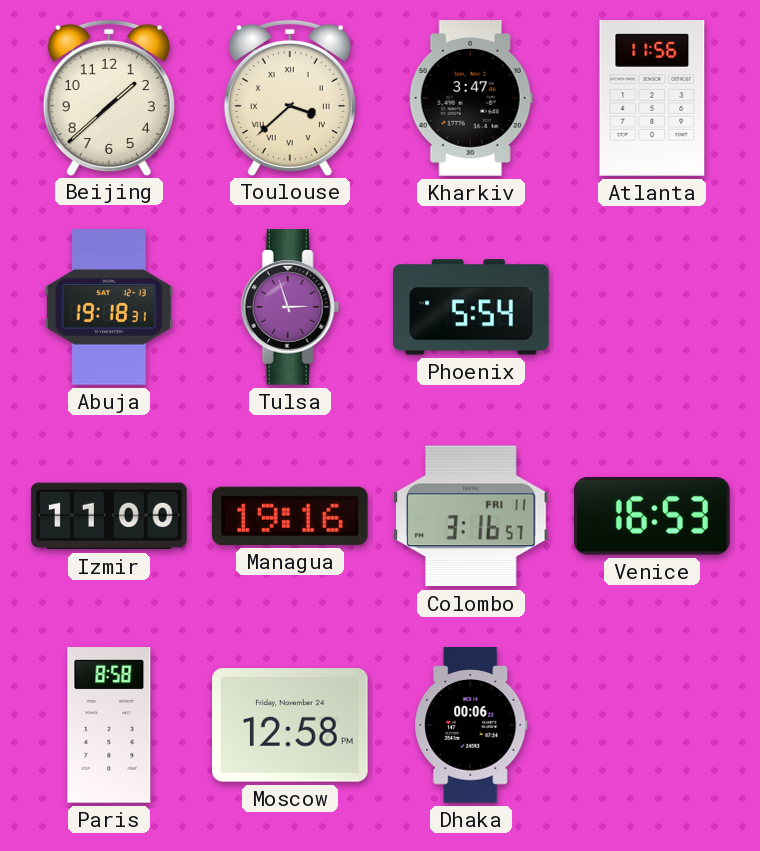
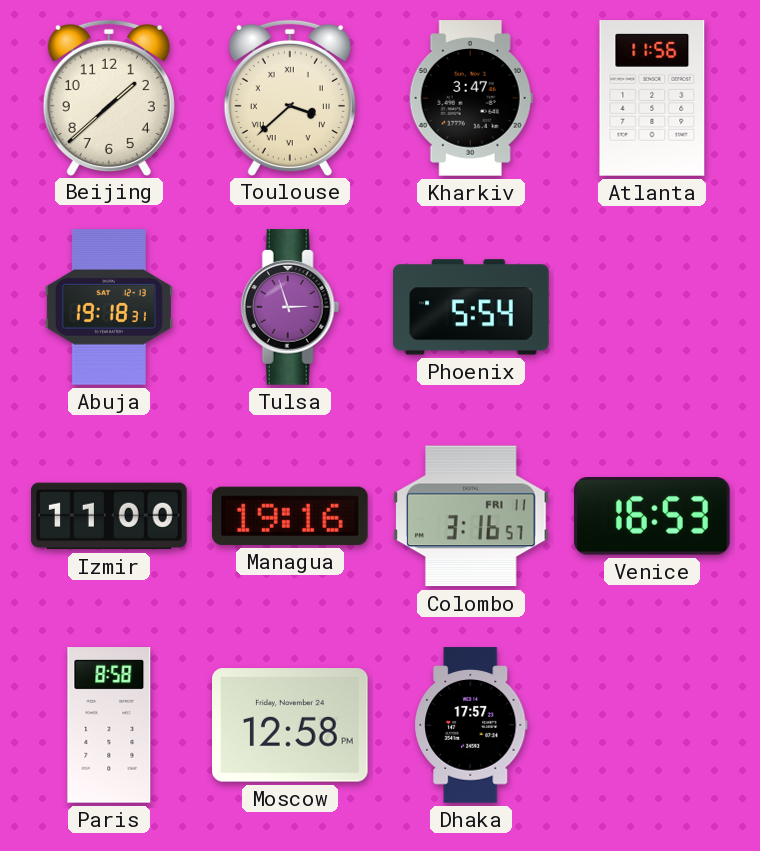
Dhaka: 00:06 -> 17:57
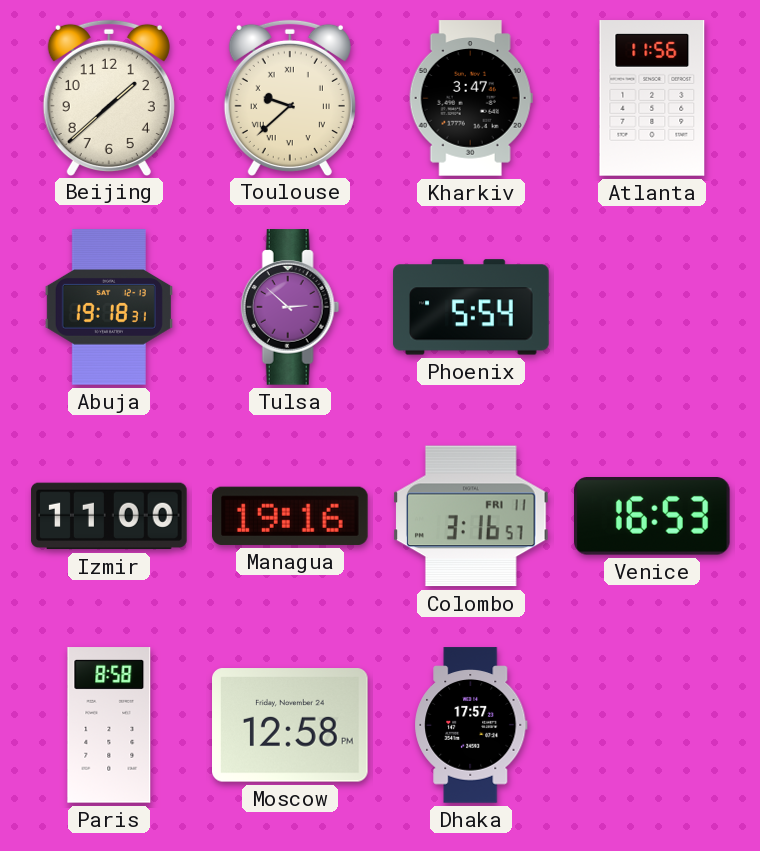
Toulouse: 3:38 -> 9:38
Tulsa: 2:57 -> 2:52
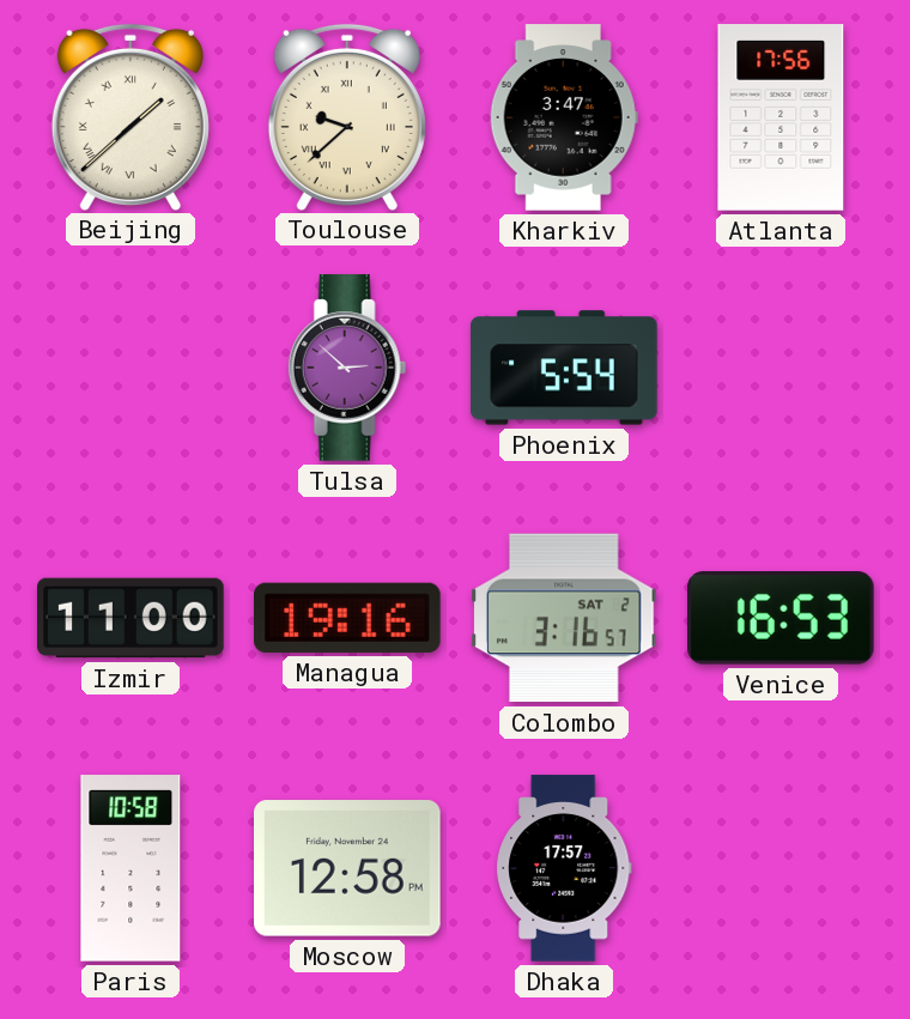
Beijing numerals: Arabic -> Roman
Atlanta: 11:56 -> 17:56
Abuja: 19:18 -> none
Colombo date: FRI 11 -> SAT 2
Paris: 8:58 -> 10:58
